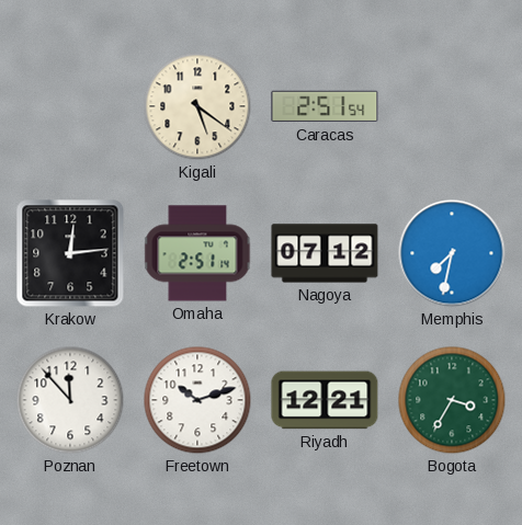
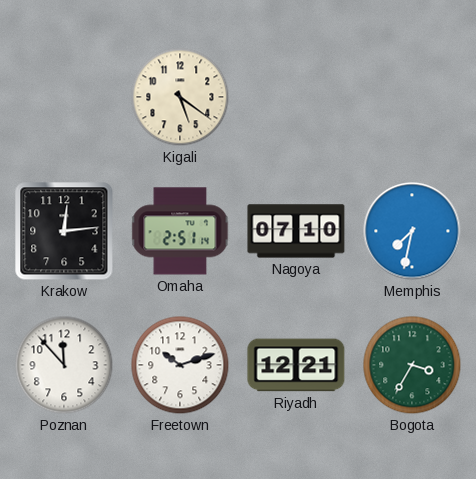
Caracas: 2:51 -> none
Nagoya: 07:12 -> 07:10
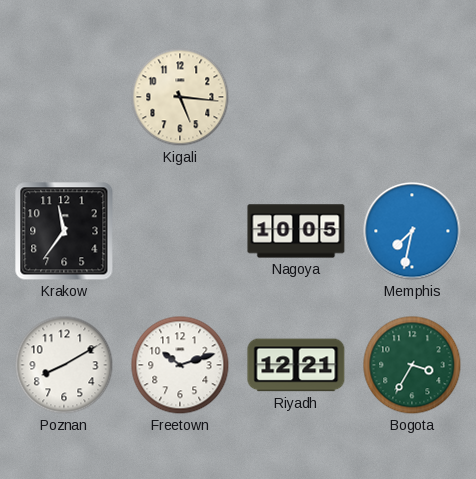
Kigali: 5:21 -> 5:16
Krakow: 12:14 -> 11:36
Omaha: 2:51 -> none
Nagoya: 07:10 -> 10:05
Poznan: 11:53 -> 8:10
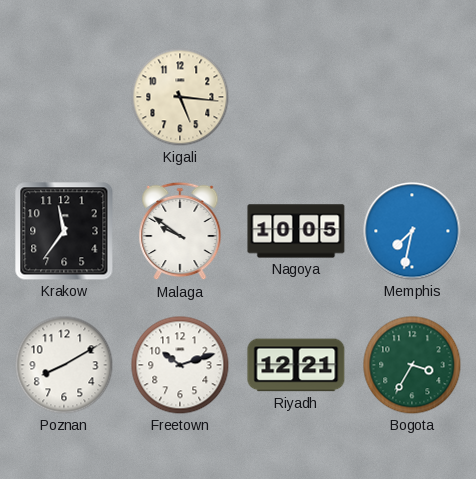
Malaga: none -> 9:51
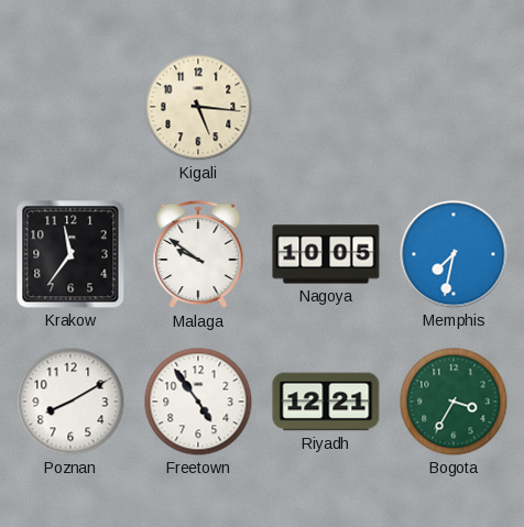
Freetown: 10:12 -> 4:54
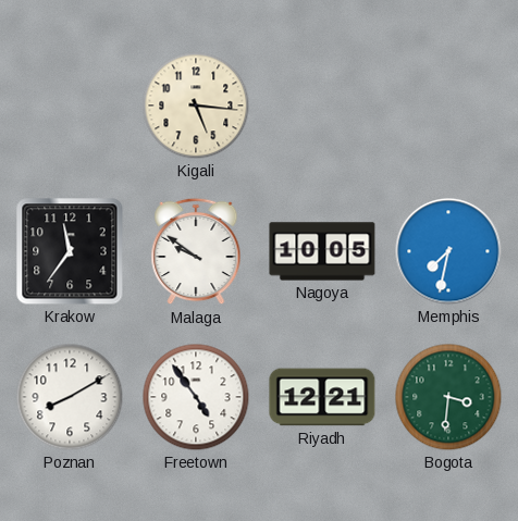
Bogota: 3:35 -> 3:31
